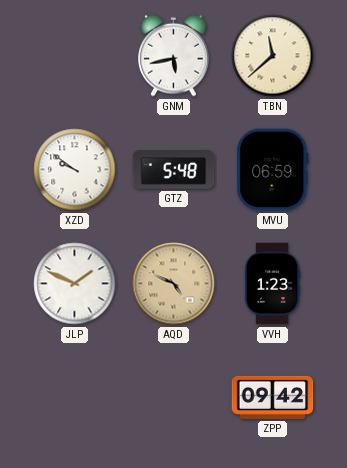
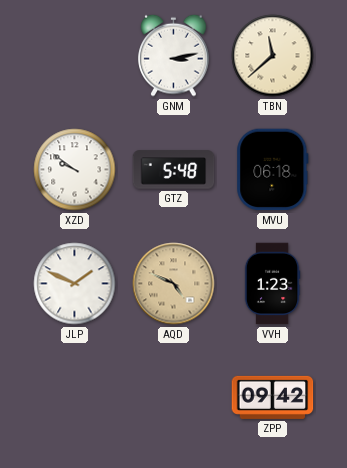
GNM: 5:43 -> 3:13
MVU: 06:59 -> 06:18
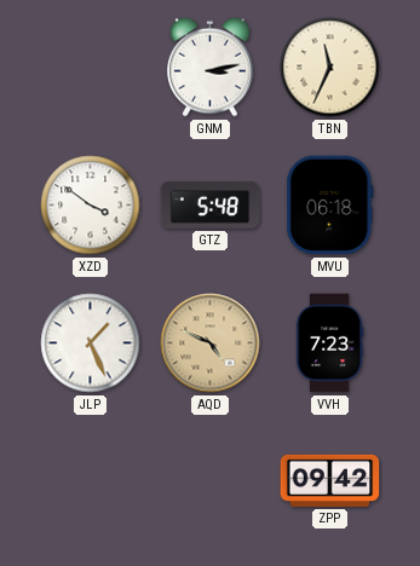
TBN: 11:38 -> 11:34
XZD: 9:51 -> 3:51
JLP: 1:49 -> 1:26
VVH: 1:23 -> 7:23
